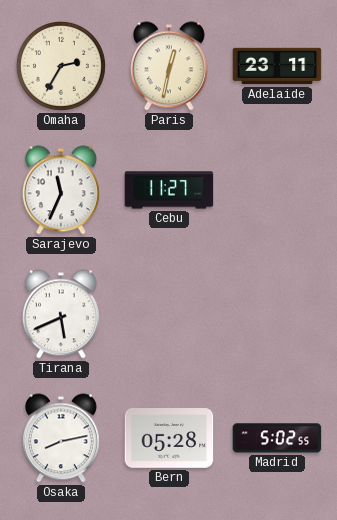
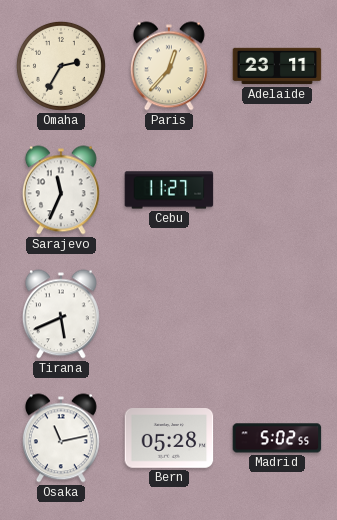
Paris: 12:32 -> 12:37
Osaka: 8:13 -> 11:13
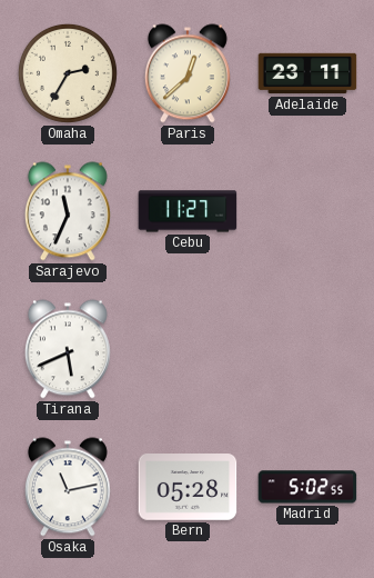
Paris: 12:37 -> 12:38
